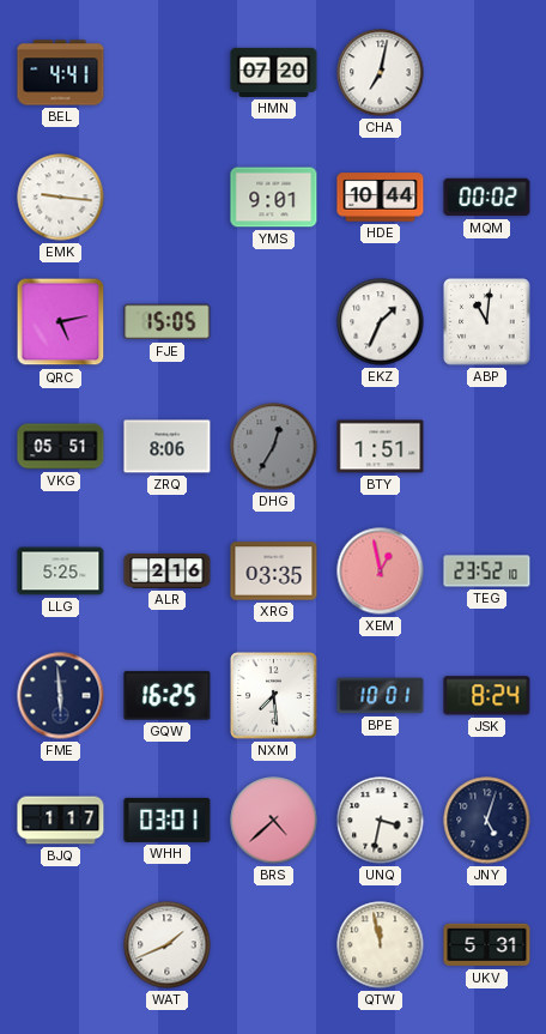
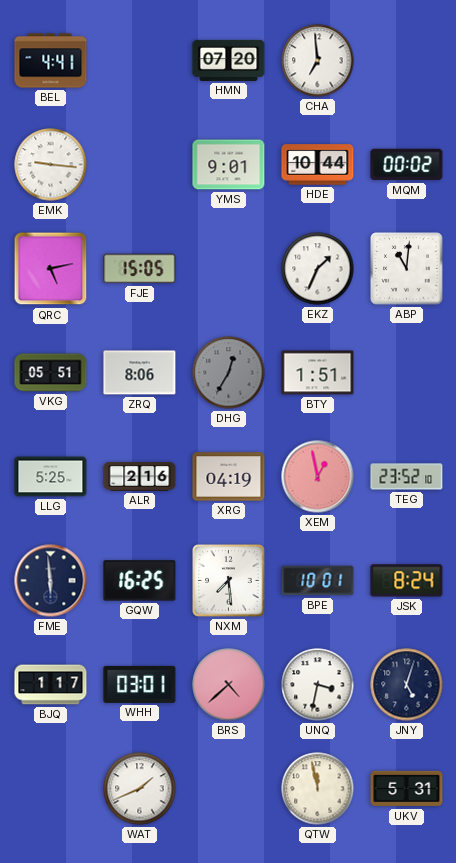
CHA: 7:02 -> 6:59
XRG: 03:35 -> 04:19
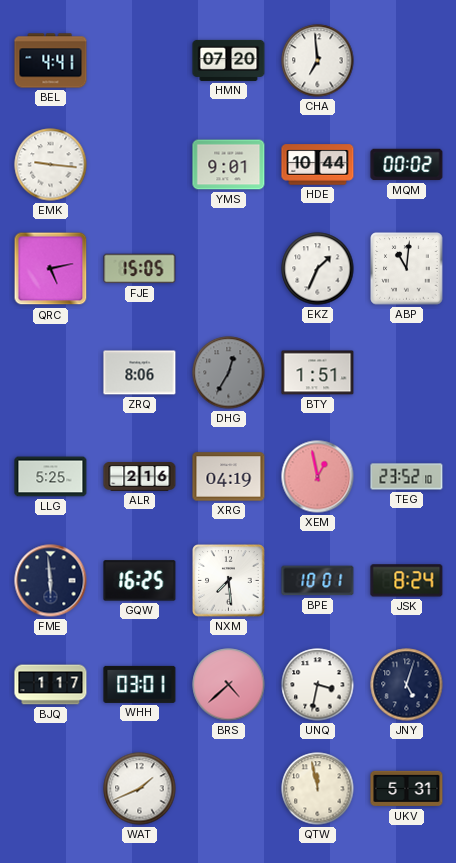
VKG: 05:51 -> none
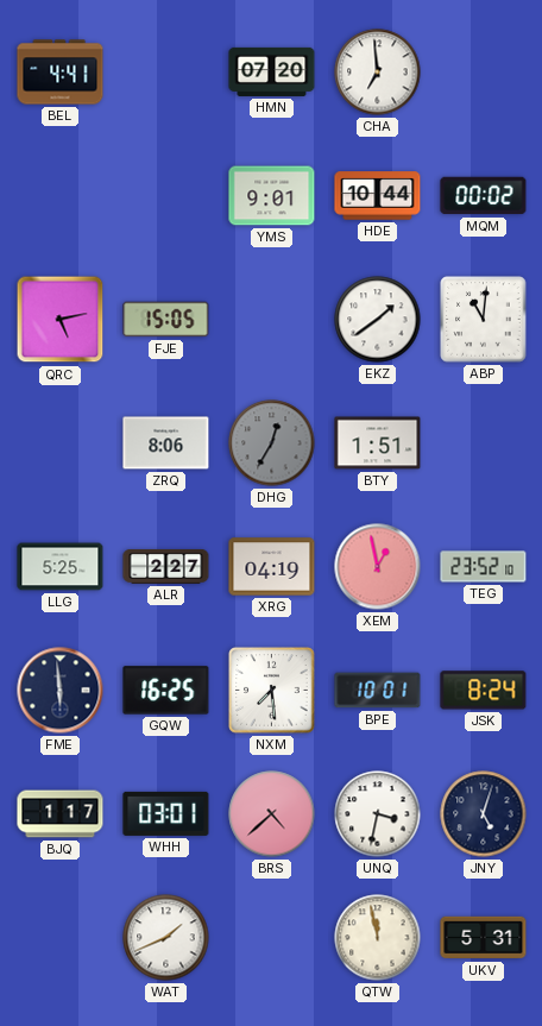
EMK: 9:16 -> none
EKZ: 1:34 -> 1:39
ALR: 2:16 -> 2:27
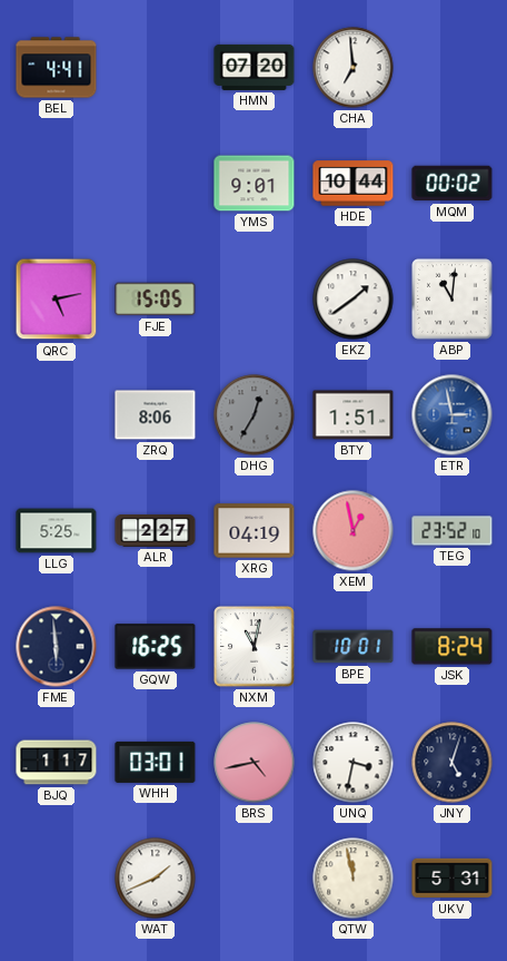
ETR: none -> 2:58
NXM: 7:29 -> 11:02
BRS: 4:38 -> 4:43
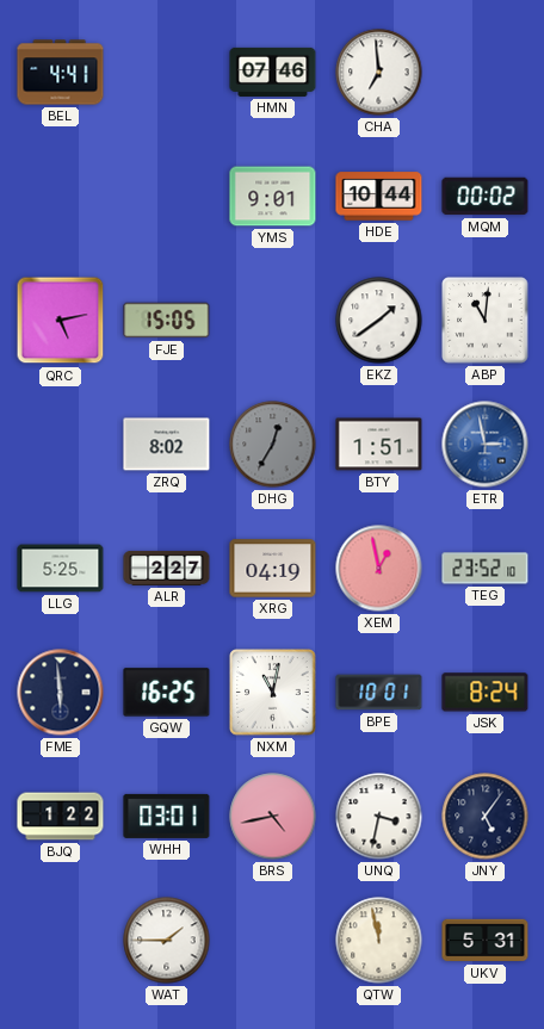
HMN: 07:20 -> 07:46
ZRQ: 8:06 -> 8:02
BJQ: 1:17 -> 1:22
JNY: 5:03 -> 5:06
WAT: 1:41 -> 1:45
